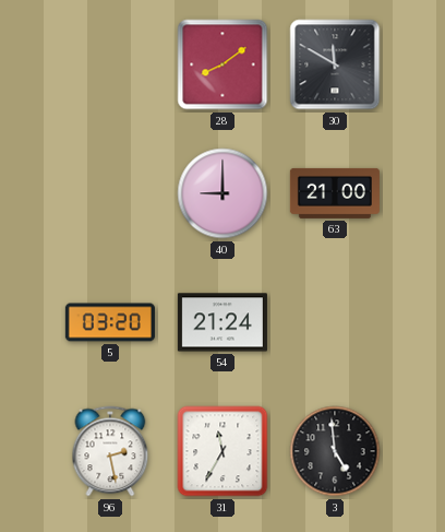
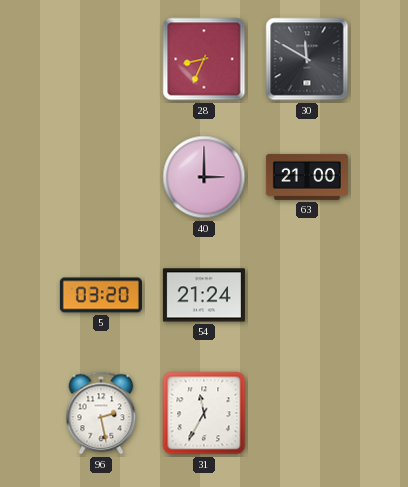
28: 8:09 -> 8:34
40: 9:00 -> 3:00
3: 4:59 -> none
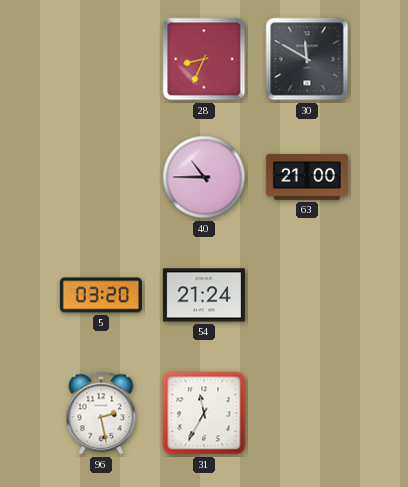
40: 3:00 -> 10:45
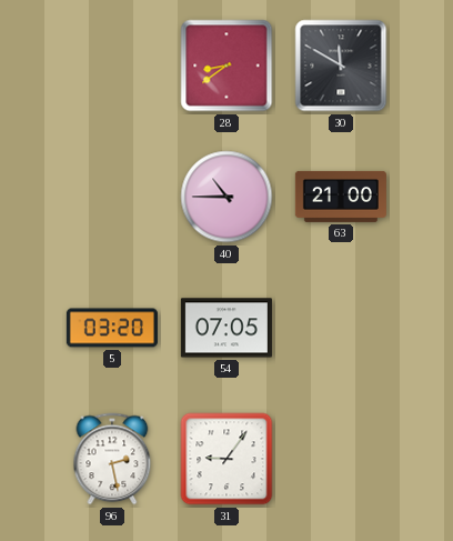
28: 8:34 -> 8:39
54: 21:24 -> 07:05
31: 11:35 -> 9:06
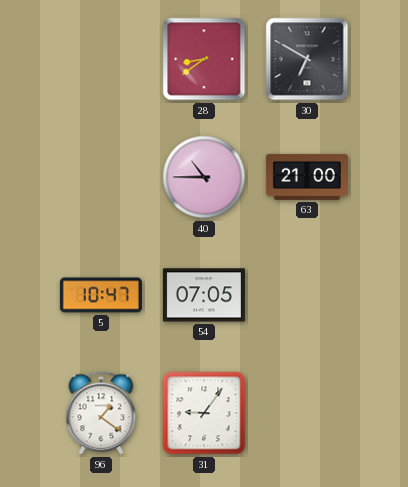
30: 11:50 -> 6:50
5: 03:20 -> 10:47
96: 2:28 -> 1:21
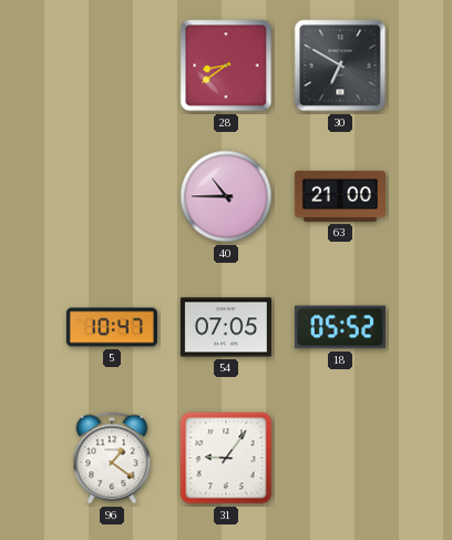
18: none -> 05:52
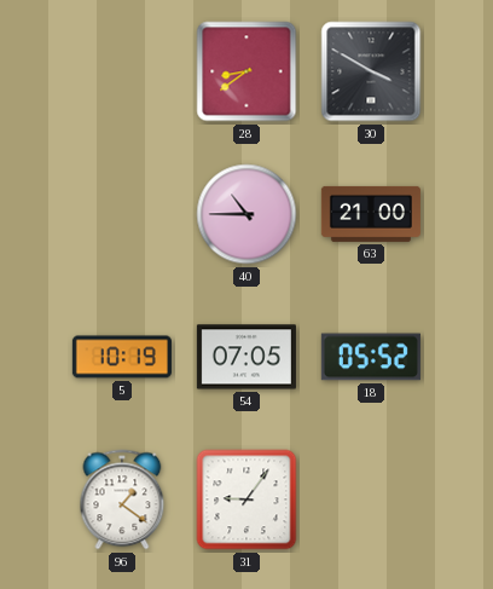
30: 6:50 -> 3:50
5: 10:47 -> 10:19
